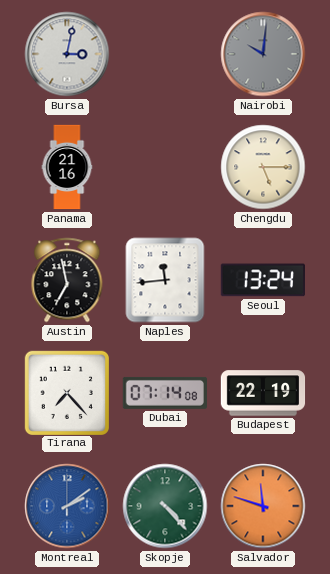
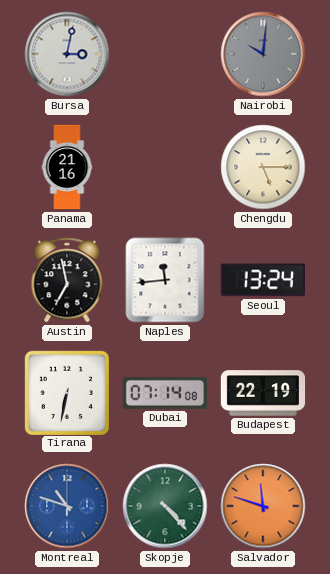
Tirana: 7:23 -> 6:32
Montreal: 2:09 -> 10:48
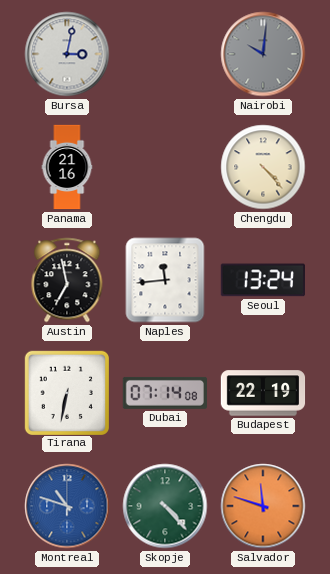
Chengdu: 5:15 -> 4:23
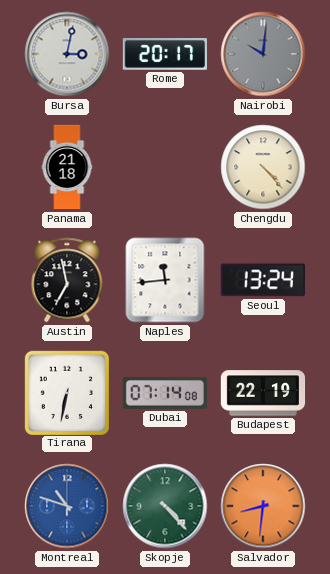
Rome: none -> 20:17
Panama: 21:16 -> 21:18
Salvador: 11:48 -> 8:31
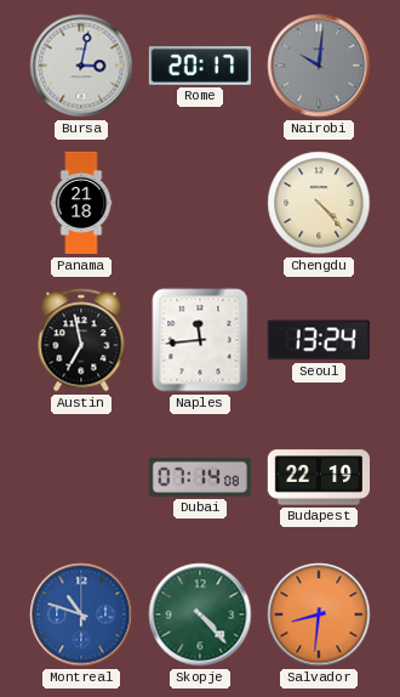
Tirana: 6:32 -> none
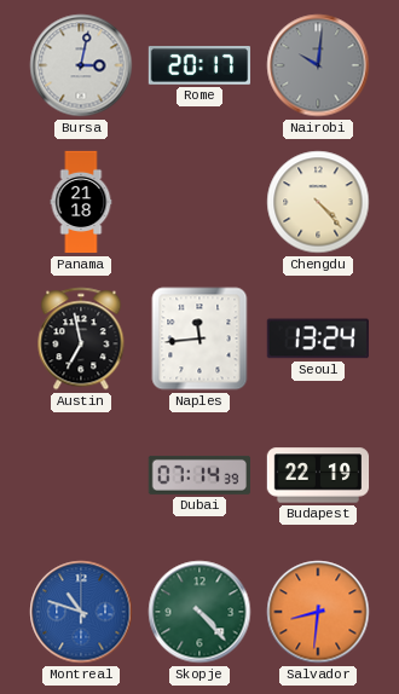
Dubai: 07:14:08 -> 07:14:39
